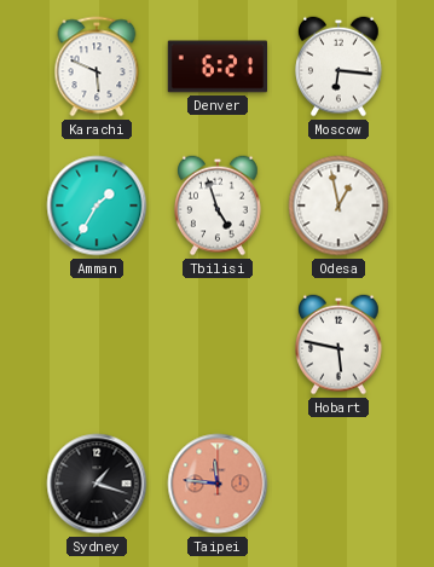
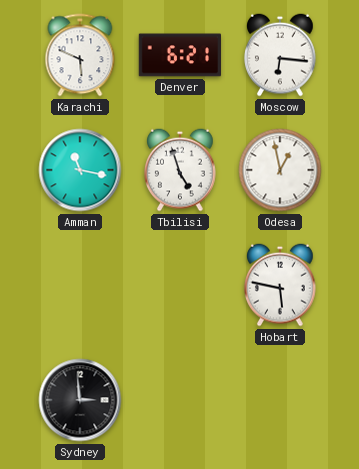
Amman: 1:35 -> 11:17
Sydney: 1:18 -> 2:59
Taipei: 11:46 -> none
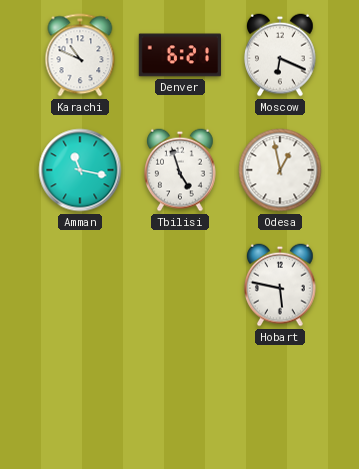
Karachi: 5:49 -> 10:49
Moscow: 6:16 -> 6:19
Sydney: 2:59 -> none
